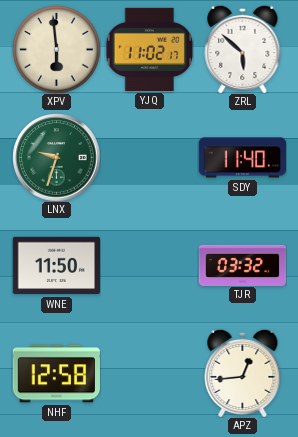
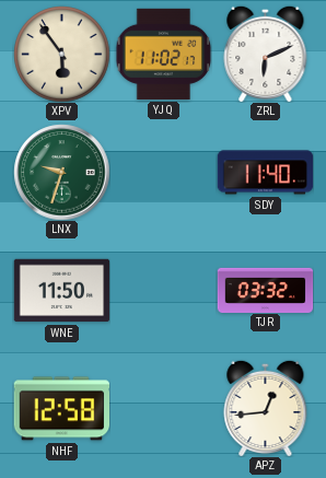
XPV: 5:59 -> 5:54
ZRL: 5:52 -> 6:11
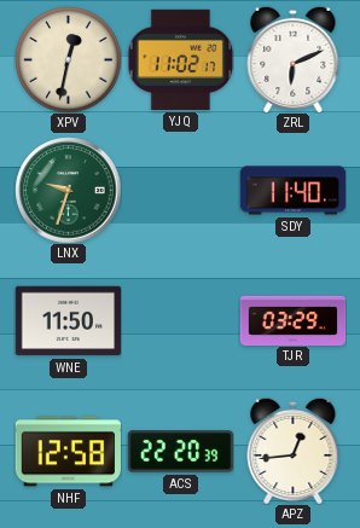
XPV: 5:54 -> 12:32
TJR: 03:32 -> 03:29
ACS: none -> 22:20
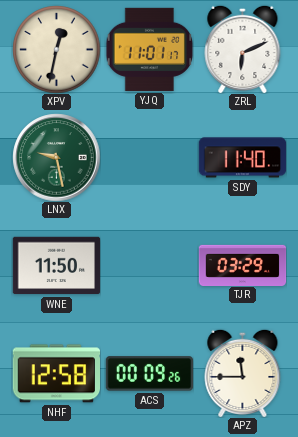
YJQ: 11:02 -> 11:01
LNX: 9:33 -> 9:28
ACS: 22:20 -> 00:09
APZ: 12:44 -> 11:45
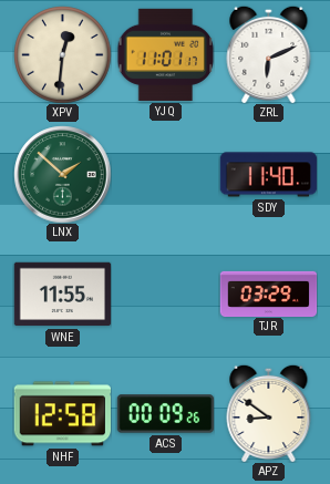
XPV: 12:32 -> 12:31
LNX: 9:28 -> 1:52
WNE: 11:50 -> 11:55
APZ: 11:45 -> 8:51
